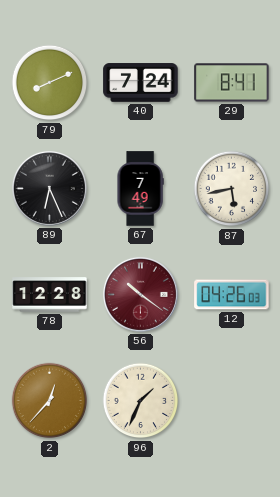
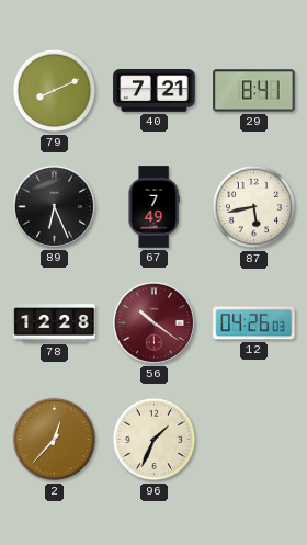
40: 7:24 -> 7:21
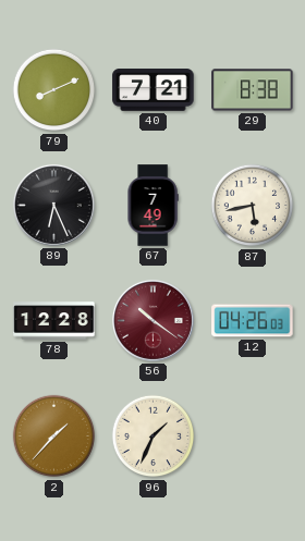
29: 8:41 -> 8:38
2: 12:37 -> 1:37
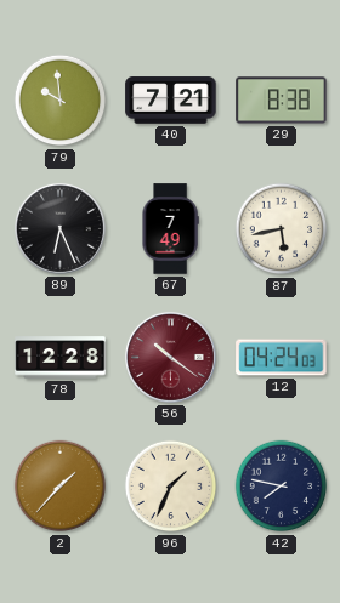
79: 8:11 -> 9:59
12: 04:26 -> 04:24
42: none -> 7:47
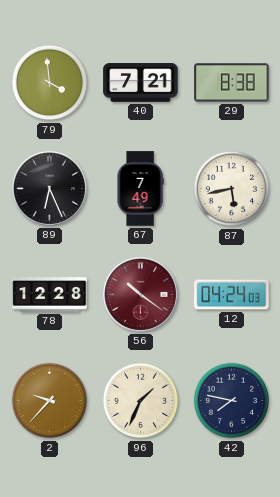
79: 9:59 -> 3:59
2: 1:37 -> 9:37
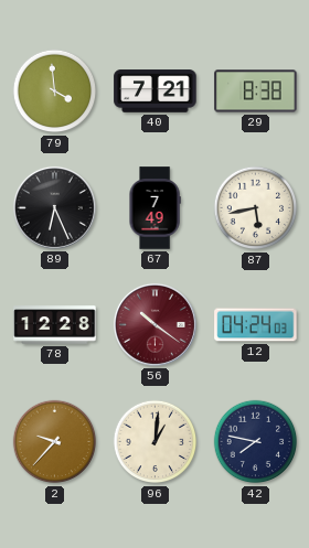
96: 1:34 -> 1:01
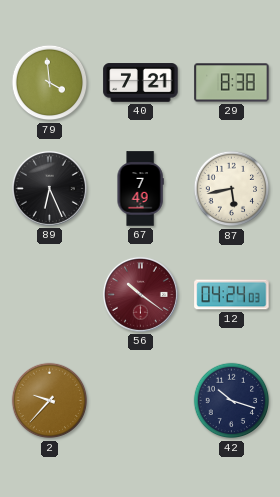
78: 12:28 -> none
96: 1:01 -> none
42: 7:47 -> 10:18
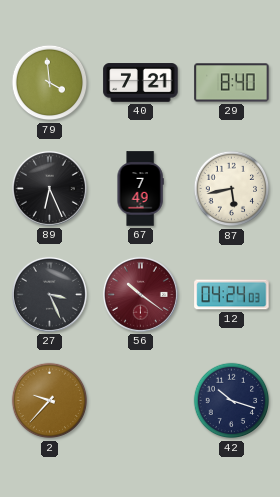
29: 8:38 -> 8:40
27: none -> 3:26
